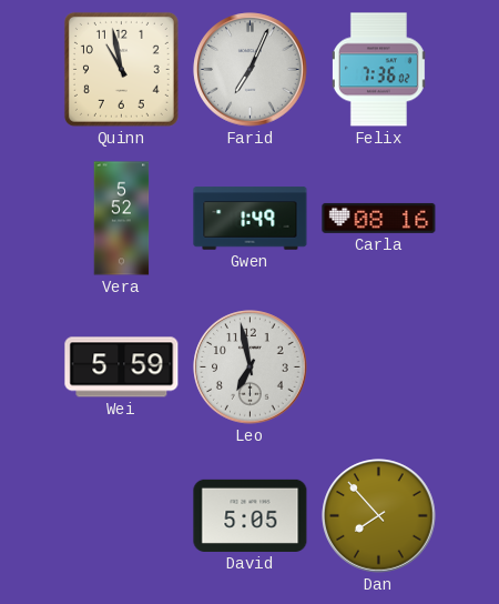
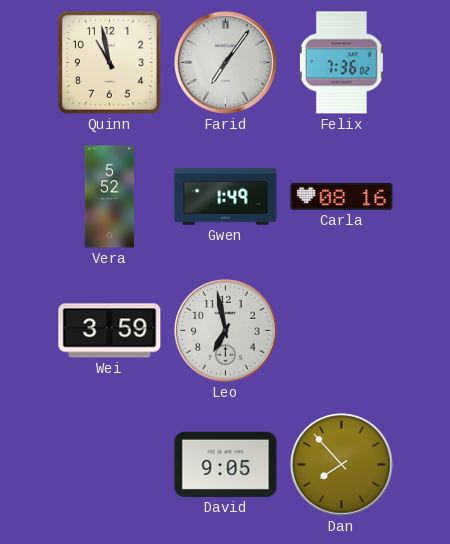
Farid: 7:04 -> 7:06
Wei: 5:59 -> 3:59
David: 5:05 -> 9:05
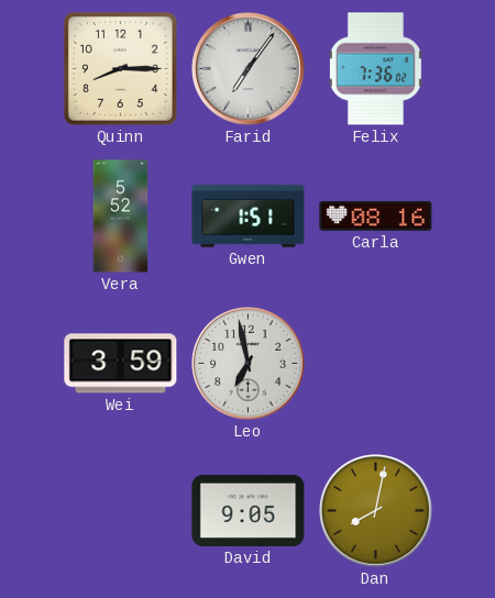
Quinn: 10:58 -> 8:15
Gwen: 1:49 -> 1:51
Dan: 7:53 -> 8:02
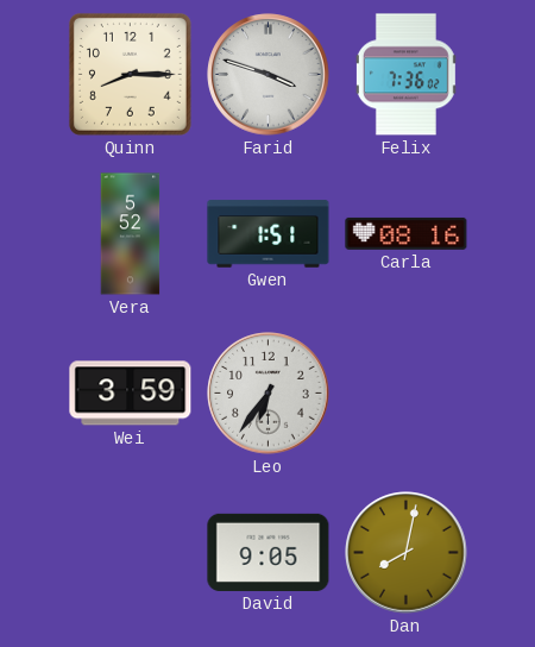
Farid: 7:06 -> 3:48
Leo: 6:58 -> 6:36
